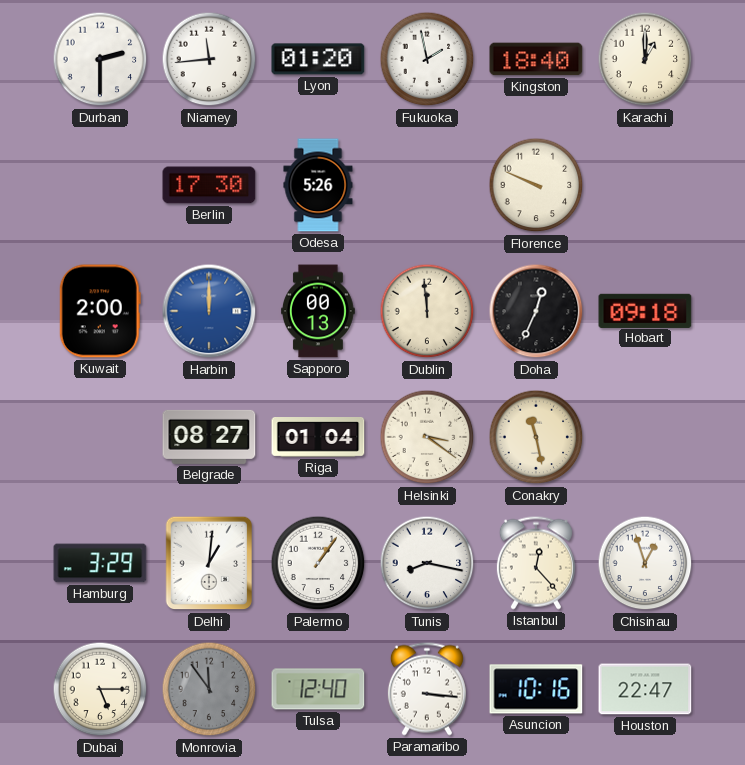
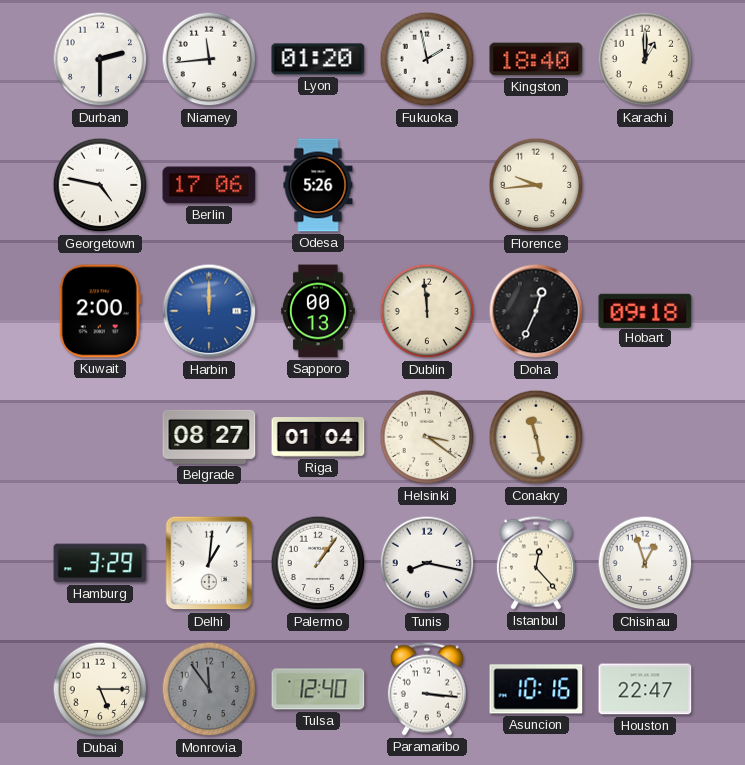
Georgetown: none -> 4:47
Berlin: 17:30 -> 17:06
Florence: 9:49 -> 9:44
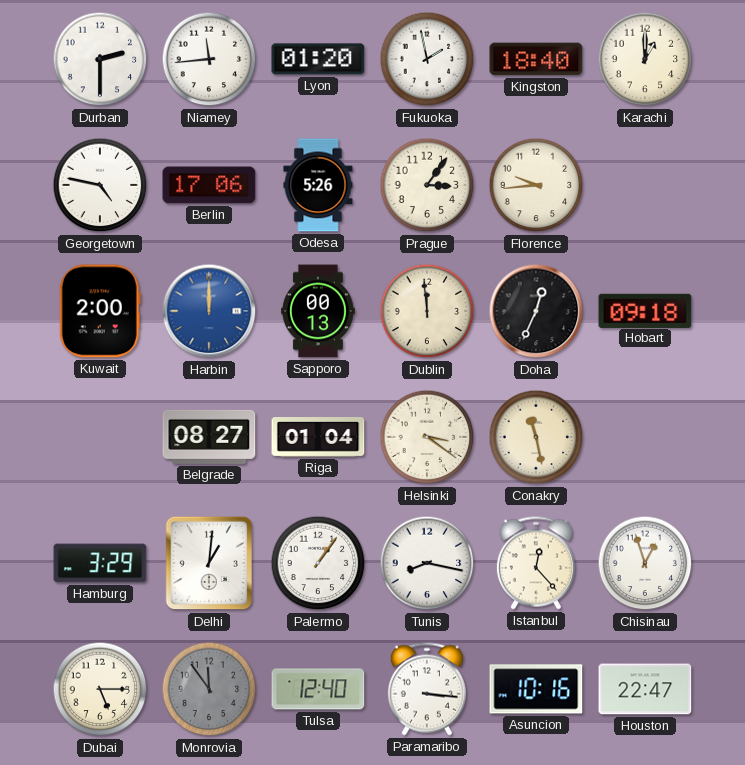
Prague: none -> 3:06
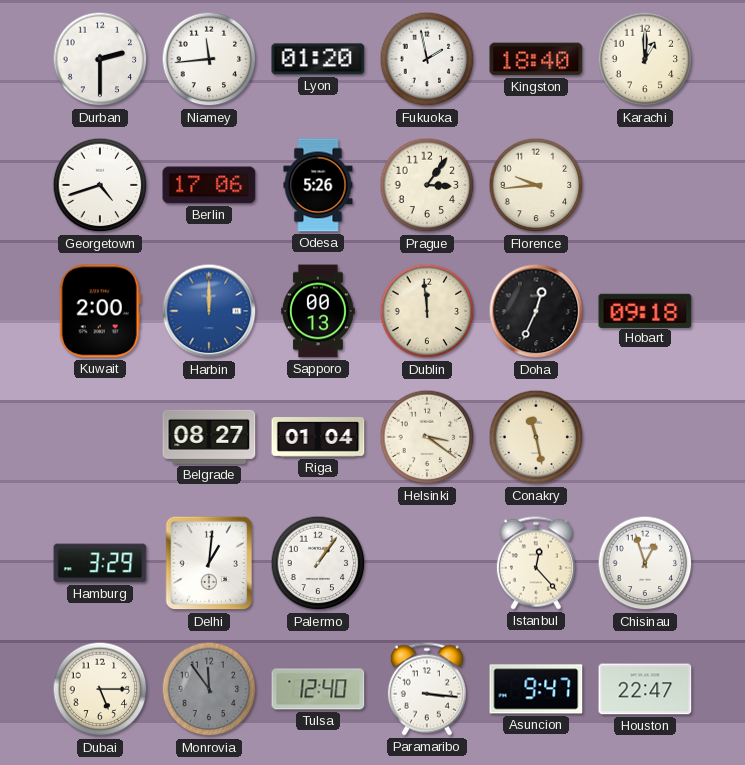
Georgetown: 4:47 -> 4:42
Tunis: 8:17 -> none
Asuncion: 10:16 -> 9:47
